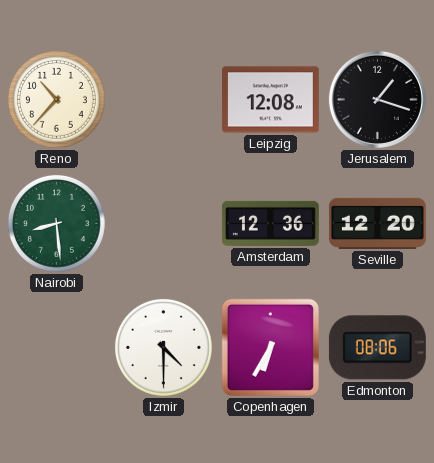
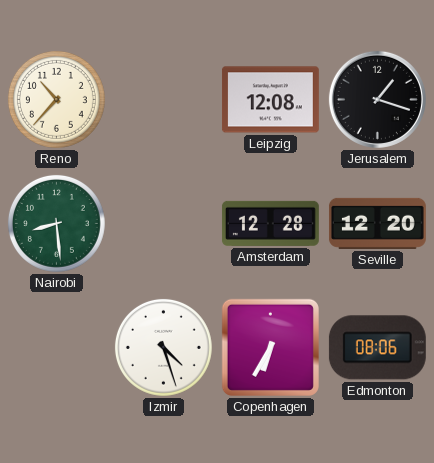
Amsterdam: 12:36 -> 12:28
Izmir: 4:30 -> 4:27
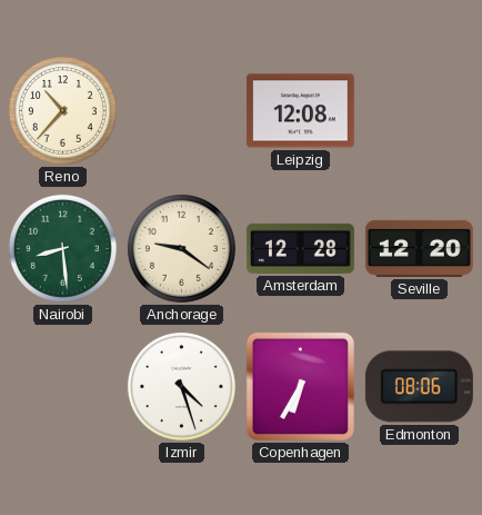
Jerusalem: 1:18 -> none
Anchorage: none -> 9:21
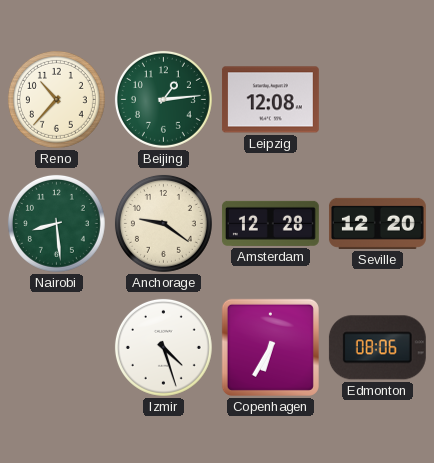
Beijing: none -> 1:14
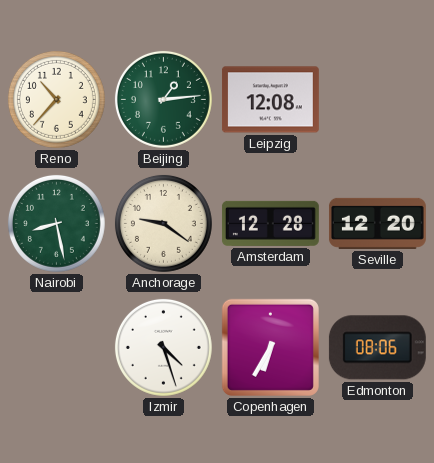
Nairobi: 8:29 -> 8:28
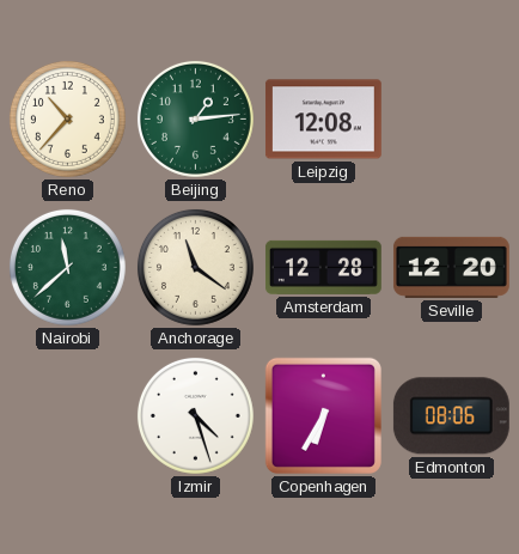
Nairobi: 8:28 -> 11:38
Anchorage: 9:21 -> 11:21
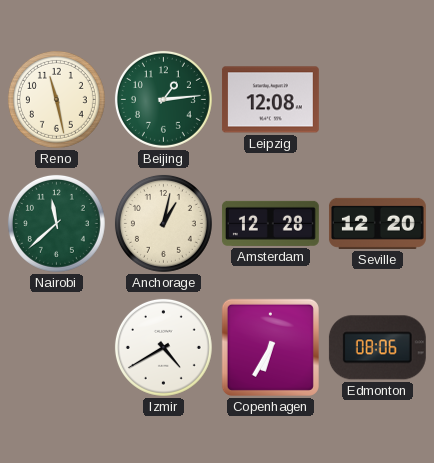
Reno: 10:37 -> 11:28
Anchorage: 11:21 -> 1:02
Izmir: 4:27 -> 4:40
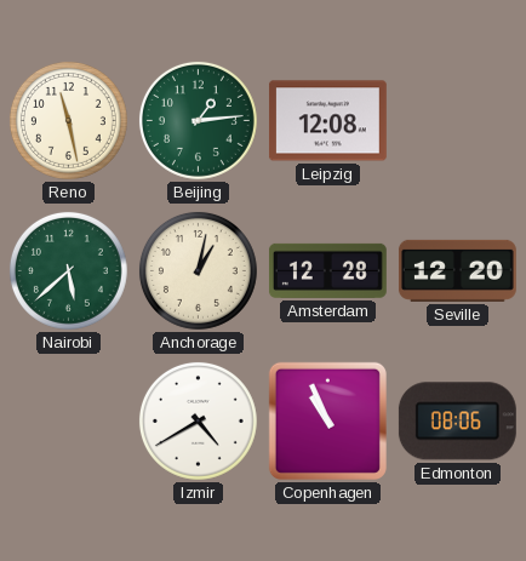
Nairobi: 11:38 -> 5:38
Copenhagen: 6:35 -> 10:56
